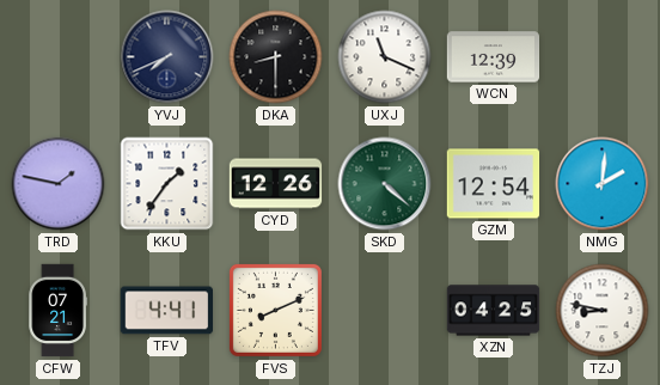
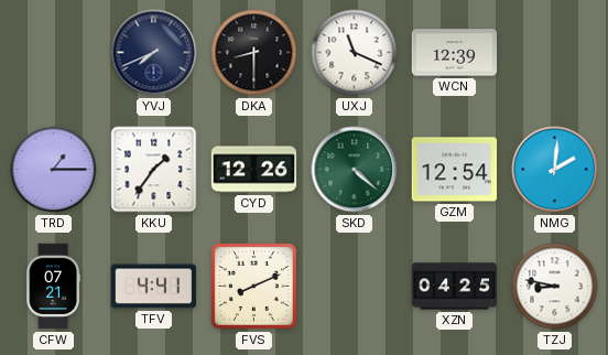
TRD: 1:47 -> 1:15
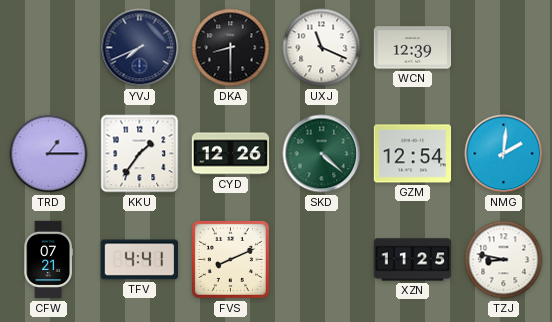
XZN: 04:25 -> 11:25
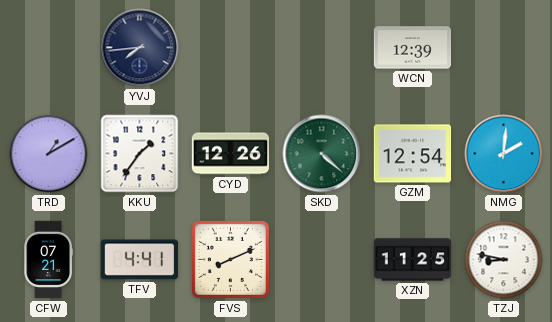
YVJ: 7:41 -> 7:44
DKA: 8:30 -> none
UXJ: 11:19 -> none
TRD: 1:15 -> 1:10
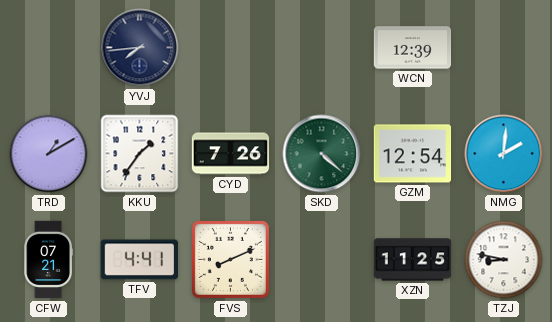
CYD: 12:26 -> 7:26
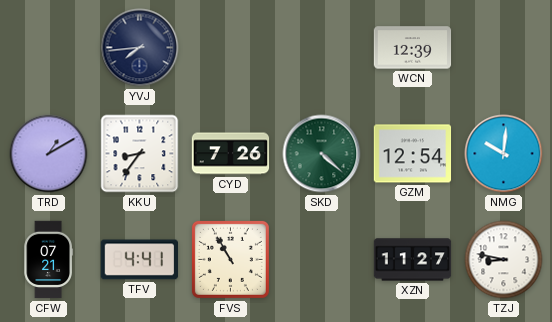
KKU: 1:36 -> 8:36
NMG: 2:01 -> 10:01
FVS: 8:11 -> 10:55
XZN: 11:25 -> 11:27
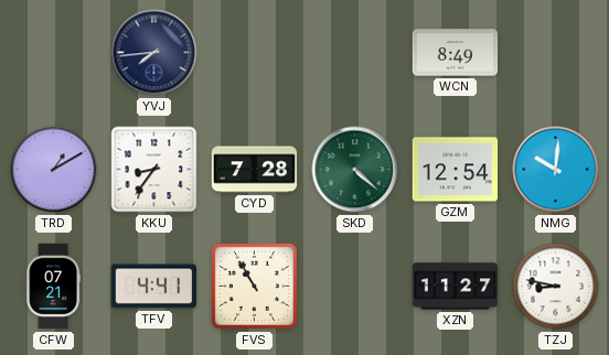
WCN: 12:39 -> 8:49
CYD: 7:26 -> 7:28
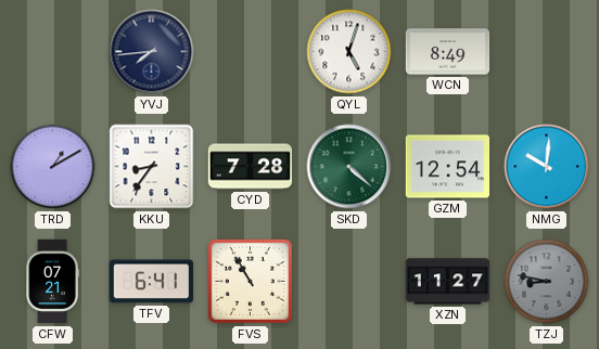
QYL: none -> 5:03
TFV: 4:41 -> 6:41
TZJ dial: white -> grey
